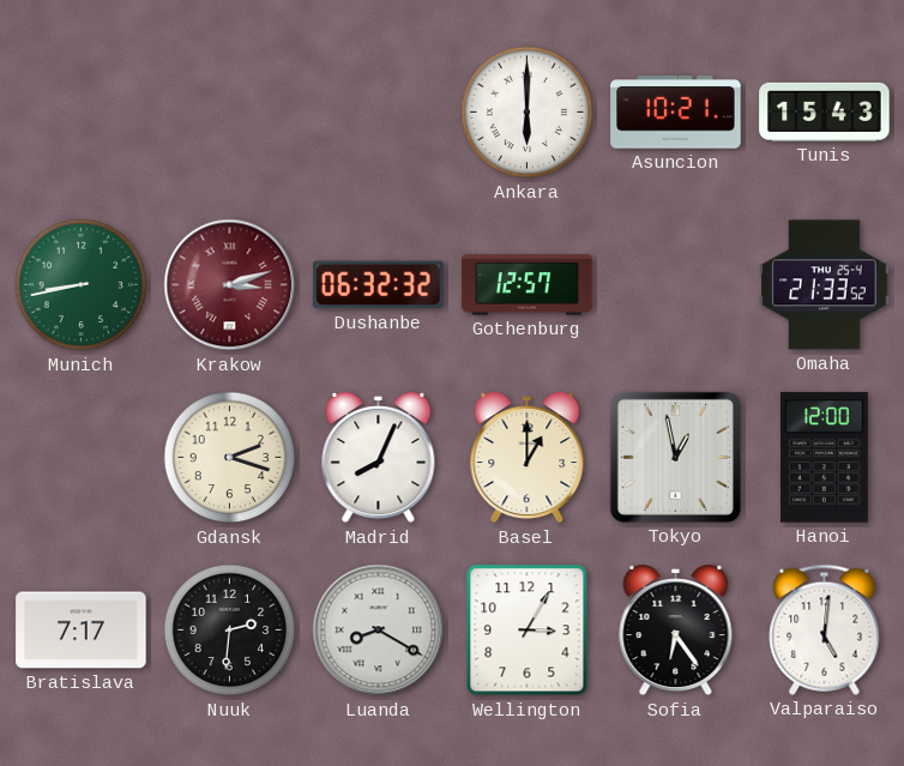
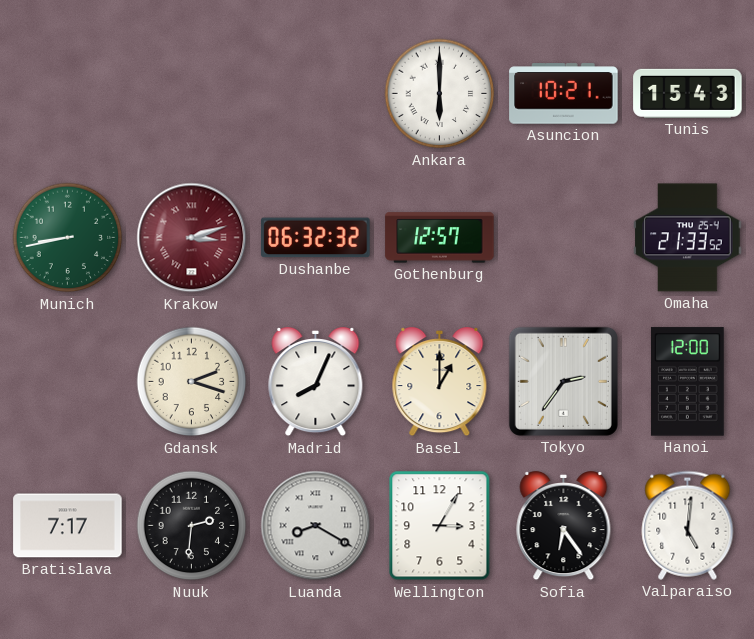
Tokyo: 12:58 -> 2:36
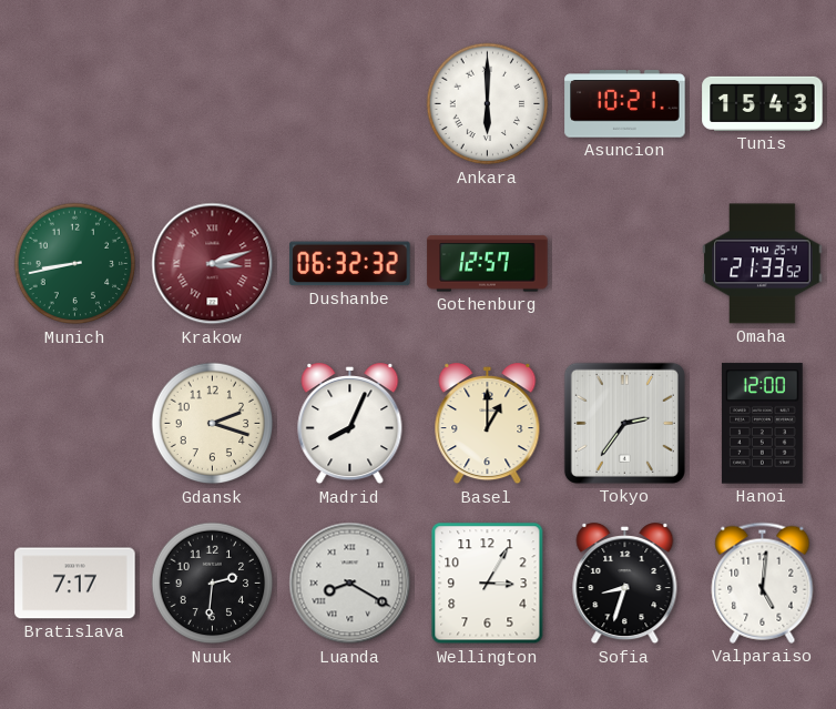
Sofia: 6:24 -> 8:33
